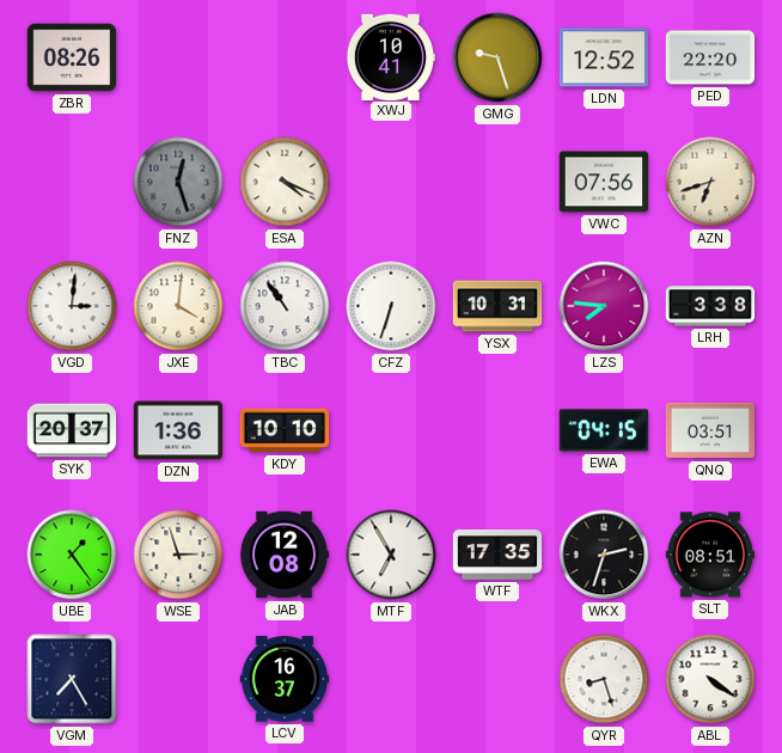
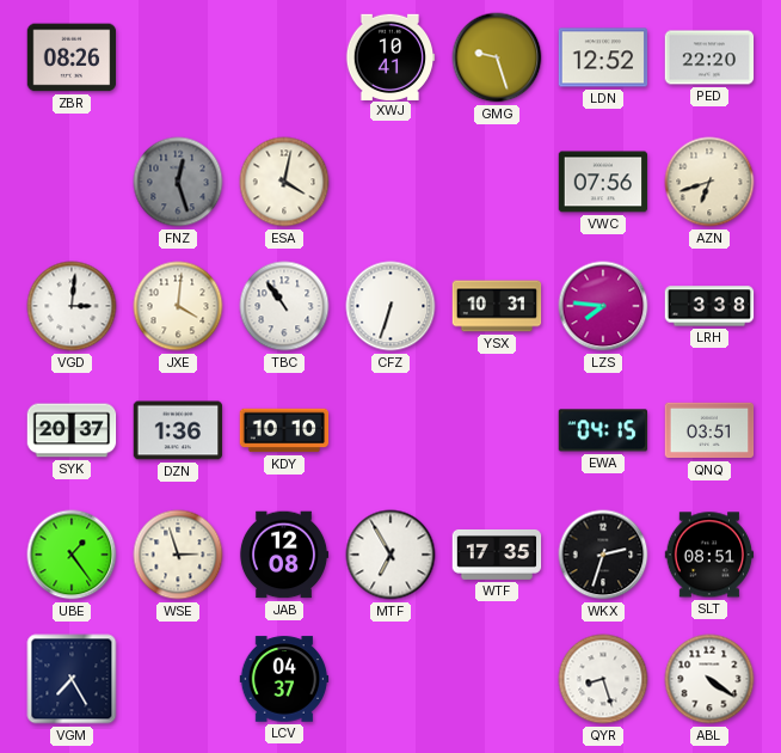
ESA: 4:19 -> 4:02
LCV: 16:37 -> 04:37
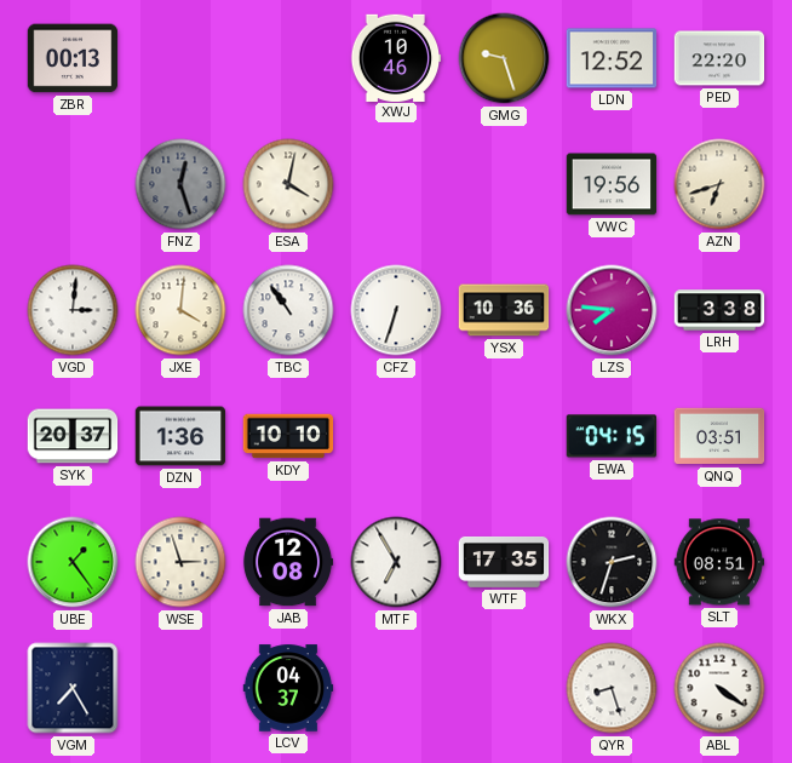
ZBR: 08:26 -> 00:13
XWJ: 10:41 -> 10:46
VWC: 07:56 -> 19:56
YSX: 10:31 -> 10:36
